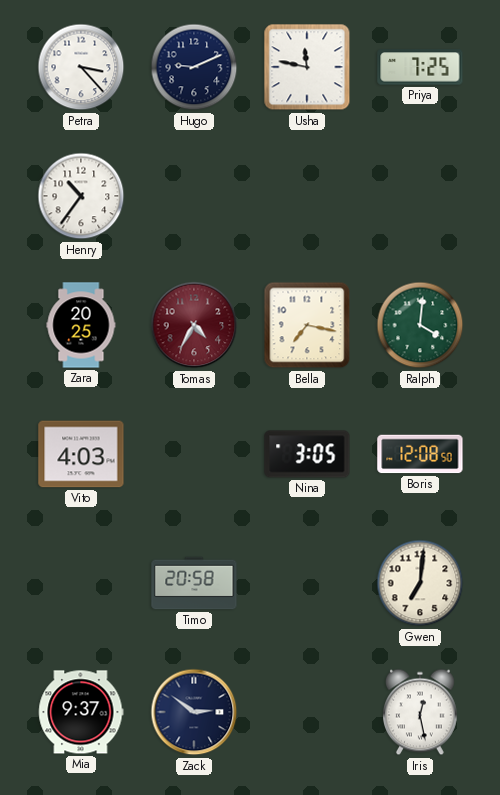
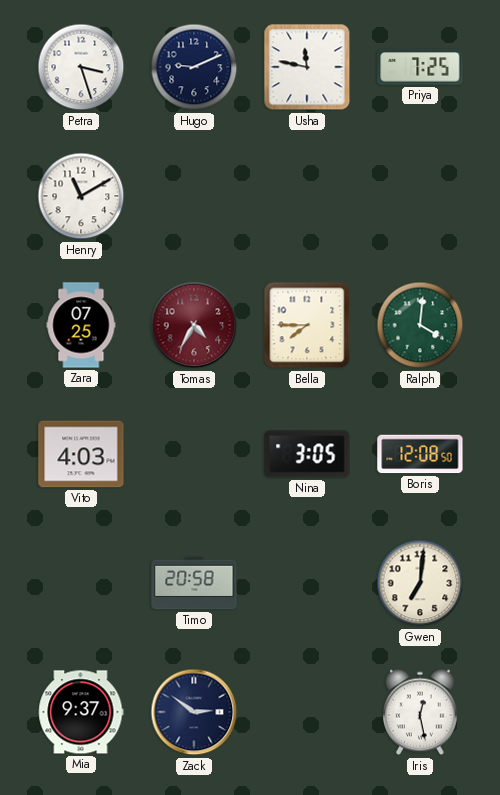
Petra: 3:23 -> 3:27
Henry: 10:36 -> 11:10
Zara: 20:25 -> 07:25
Bella: 7:17 -> 7:45
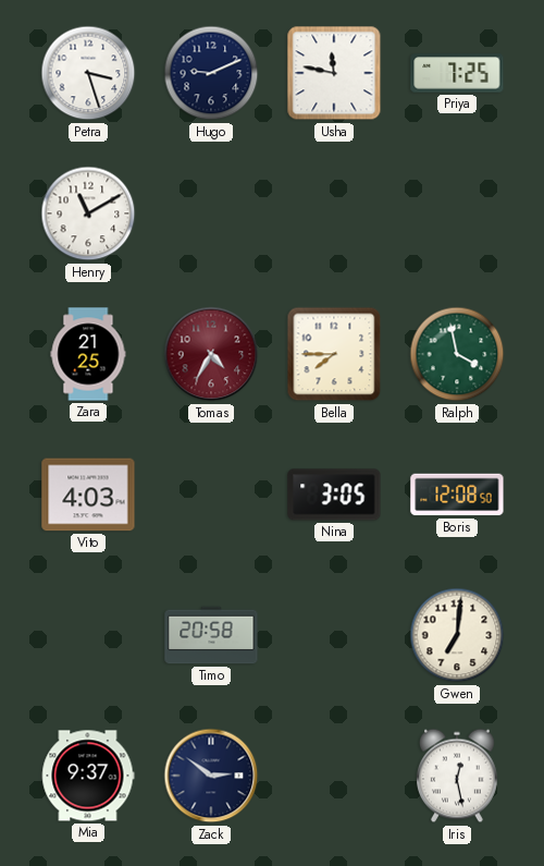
Zara: 07:25 -> 21:25
Ralph: 4:01 -> 3:58
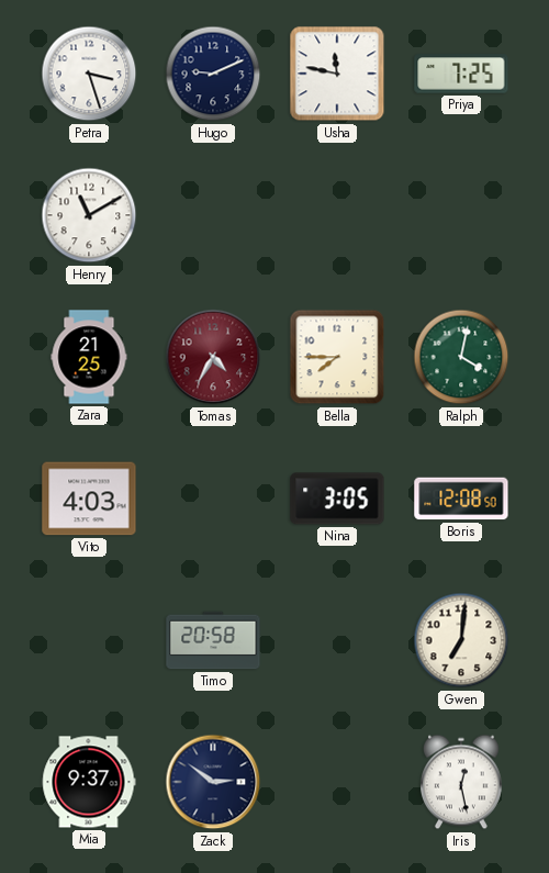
Ralph: 3:58 -> 4:02
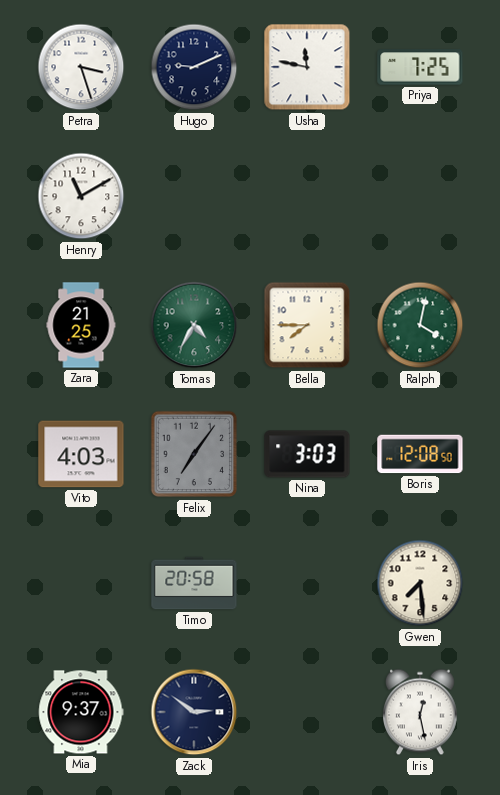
Tomas dial: burgundy -> green
Felix: none -> 7:06
Nina: 3:05 -> 3:03
Gwen: 7:01 -> 7:29
